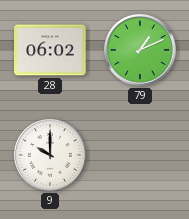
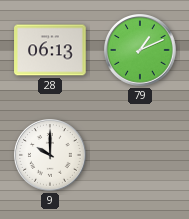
28: 06:02 -> 06:13
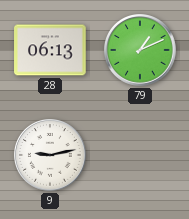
9: 10:00 -> 9:13
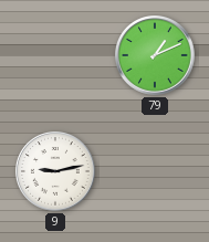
28: 06:13 -> none
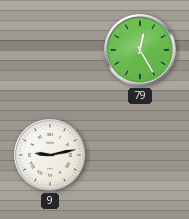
79: 1:11 -> 12:25
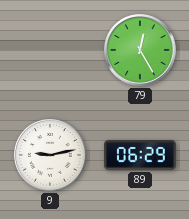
89: none -> 06:29
